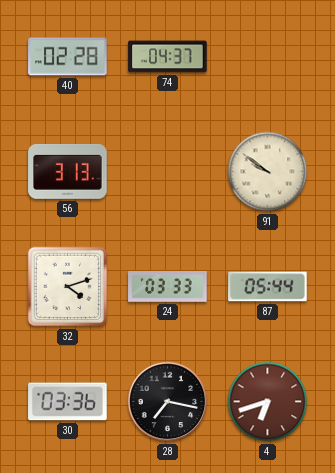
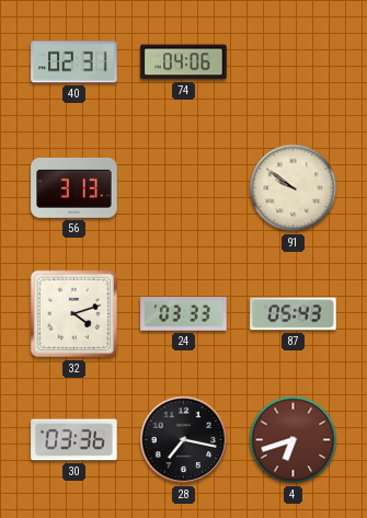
40: 02:28 -> 02:31
74: 04:37 -> 04:06
87: 05:44 -> 05:43
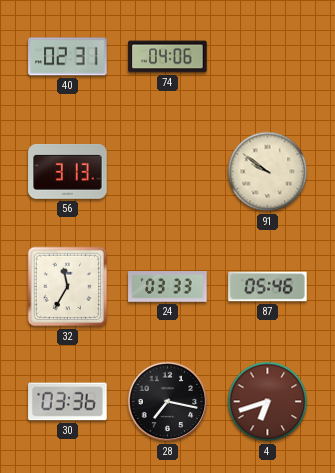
32: 4:12 -> 11:35
87: 05:43 -> 05:46
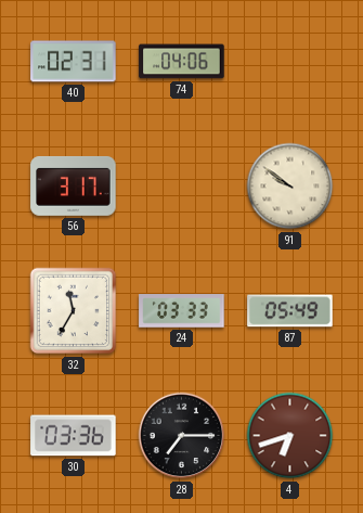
56: 3:13 -> 3:17
87: 05:46 -> 05:49
28: 7:17 -> 7:15
